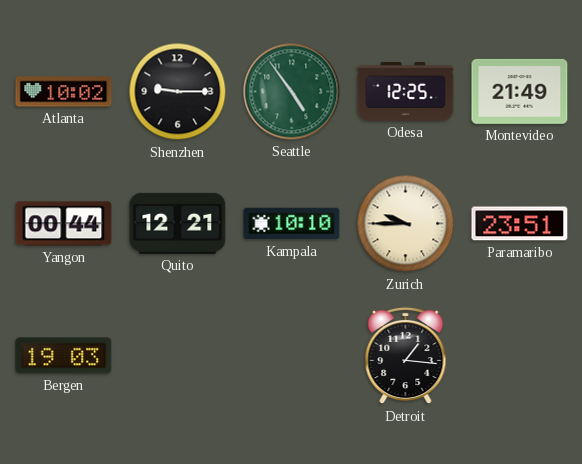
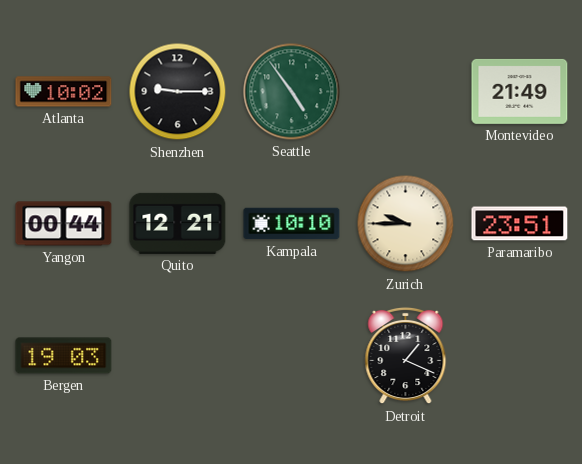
Odesa: 12:25 -> none
Detroit: 1:16 -> 1:19
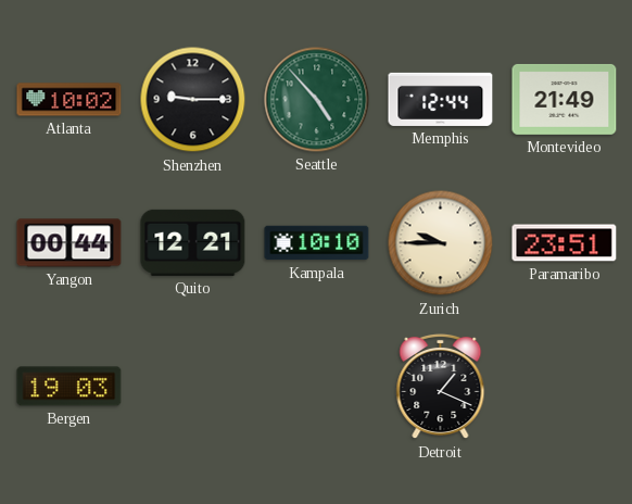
Seattle: 4:54 -> 4:53
Memphis: none -> 12:44
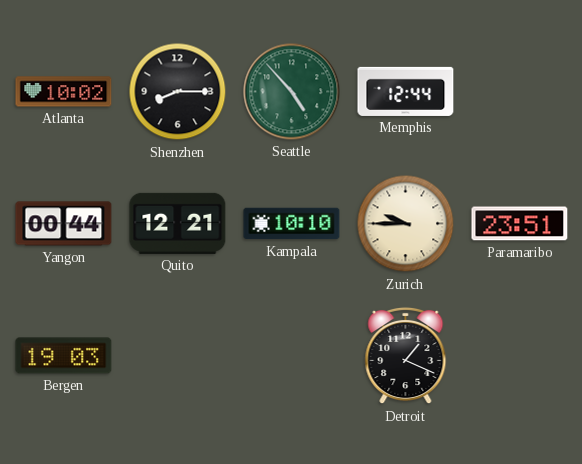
Shenzhen: 9:15 -> 8:15
Montevideo: 21:49 -> none
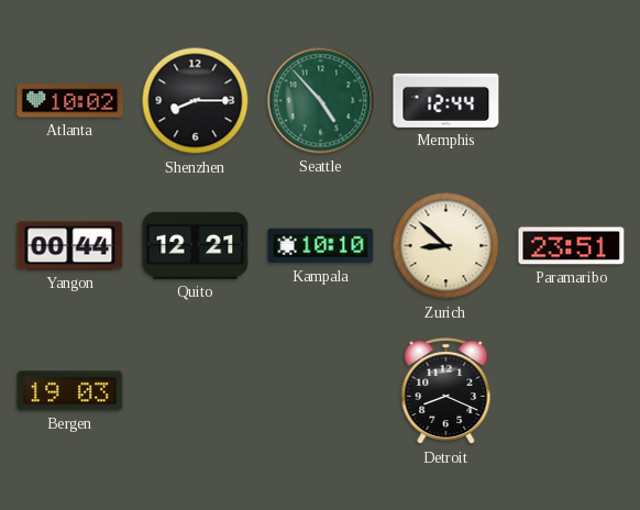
Zurich: 9:45 -> 8:52
Detroit: 1:19 -> 8:19
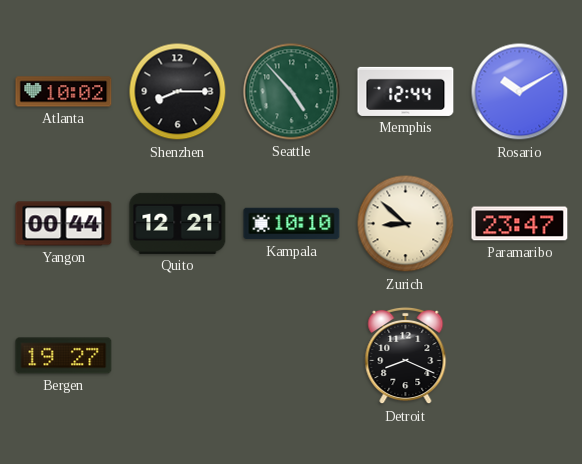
Rosario: none -> 10:10
Paramaribo: 23:51 -> 23:47
Bergen: 19:03 -> 19:27
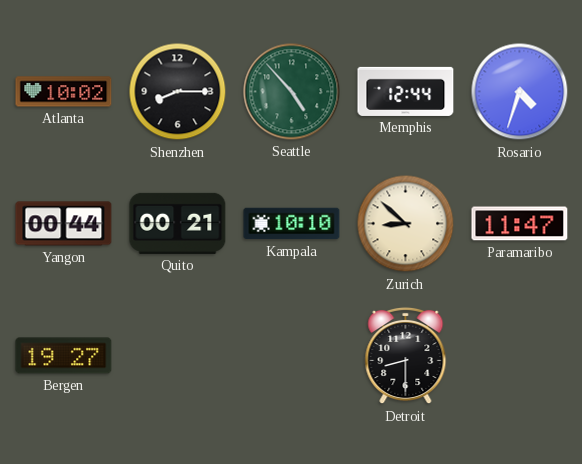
Rosario: 10:10 -> 4:33
Quito: 12:21 -> 00:21
Paramaribo: 23:47 -> 11:47
Detroit: 8:19 -> 8:30
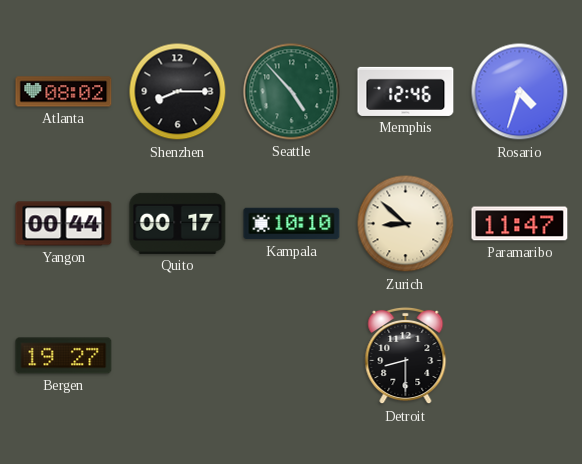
Atlanta: 10:02 -> 08:02
Memphis: 12:44 -> 12:46
Quito: 00:21 -> 00:17
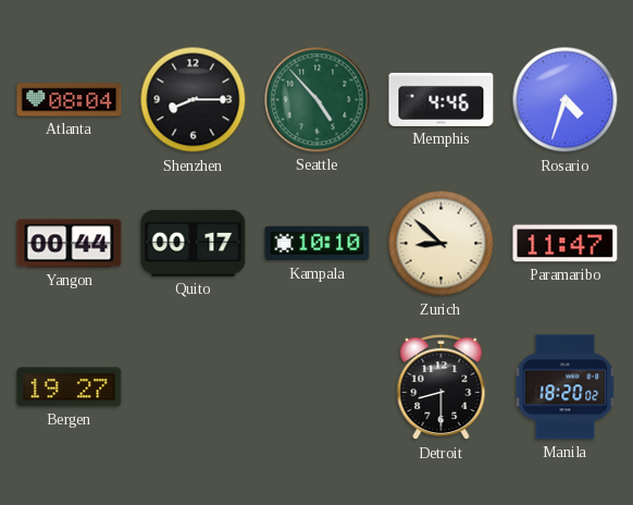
Atlanta: 08:02 -> 08:04
Memphis: 12:46 -> 4:46
Manila: none -> 18:20
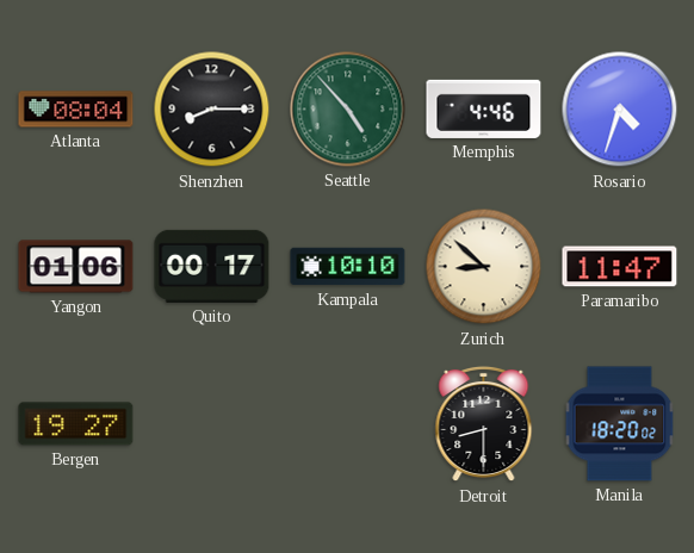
Yangon: 00:44 -> 01:06
